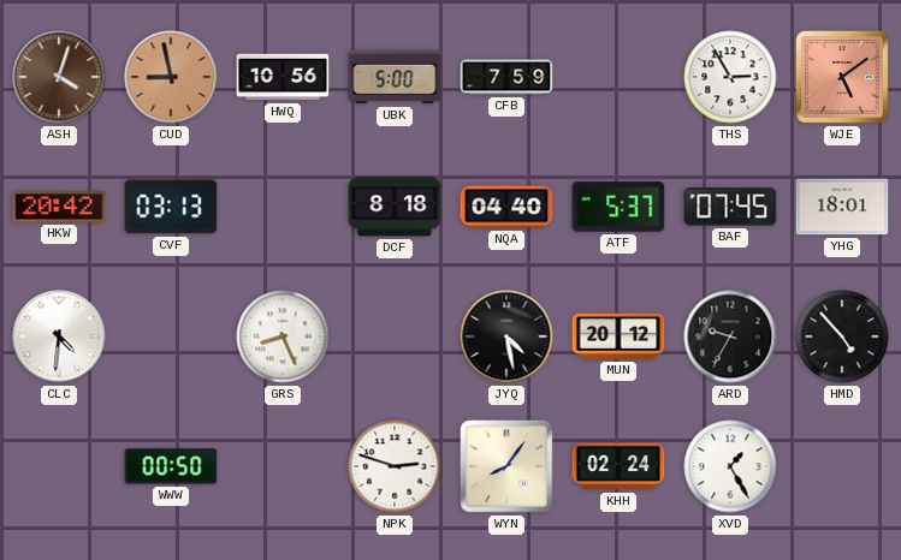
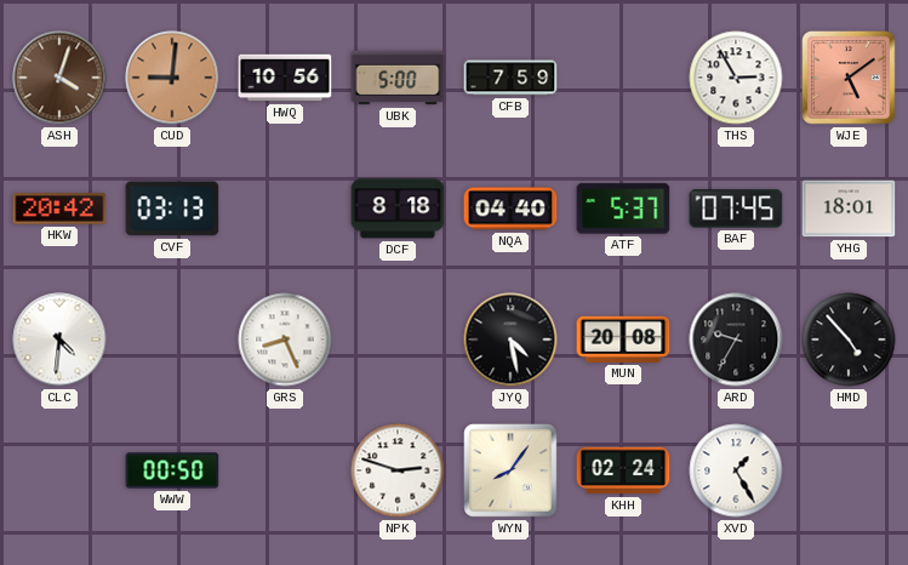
CUD: 8:58 -> 9:01
MUN: 20:12 -> 20:08
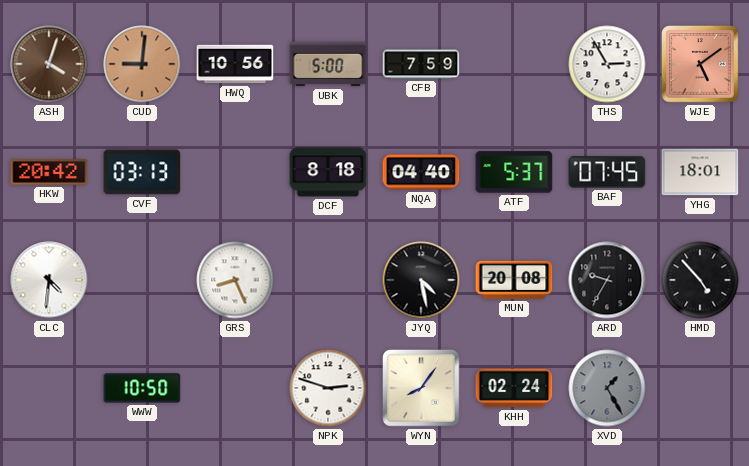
WWW: 00:50 -> 10:50
XVD dial: white -> grey
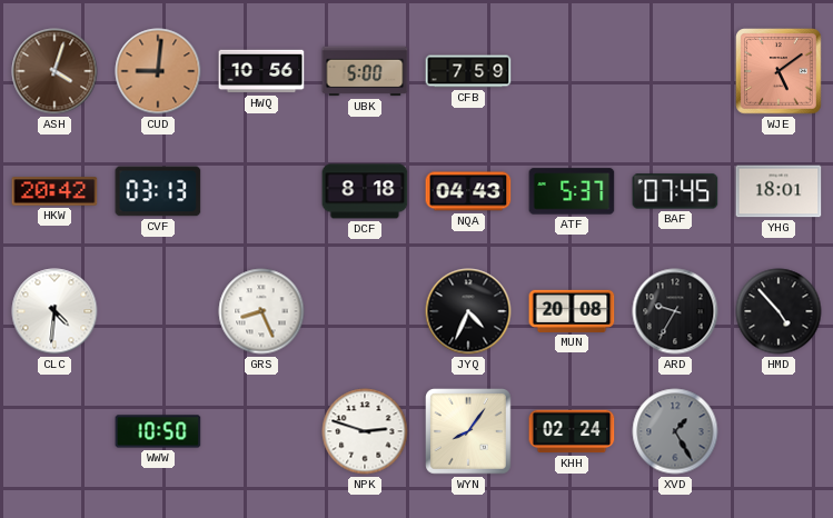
THS: 2:55 -> none
NQA: 04:40 -> 04:43
JYQ: 4:28 -> 4:34
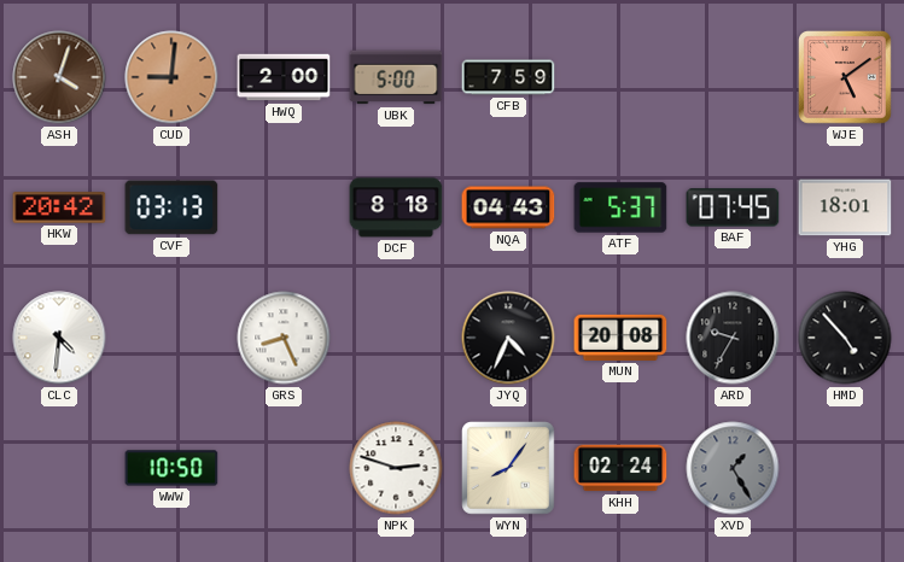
HWQ: 10:56 -> 2:00
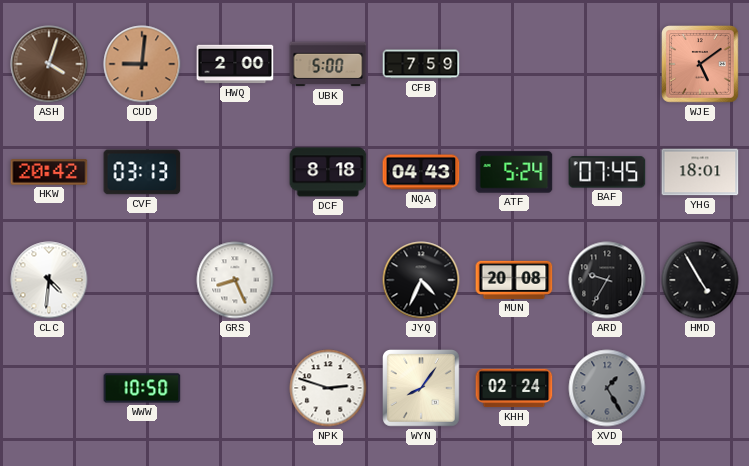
ATF: 5:37 -> 5:24
HMD: 4:53 -> 4:55
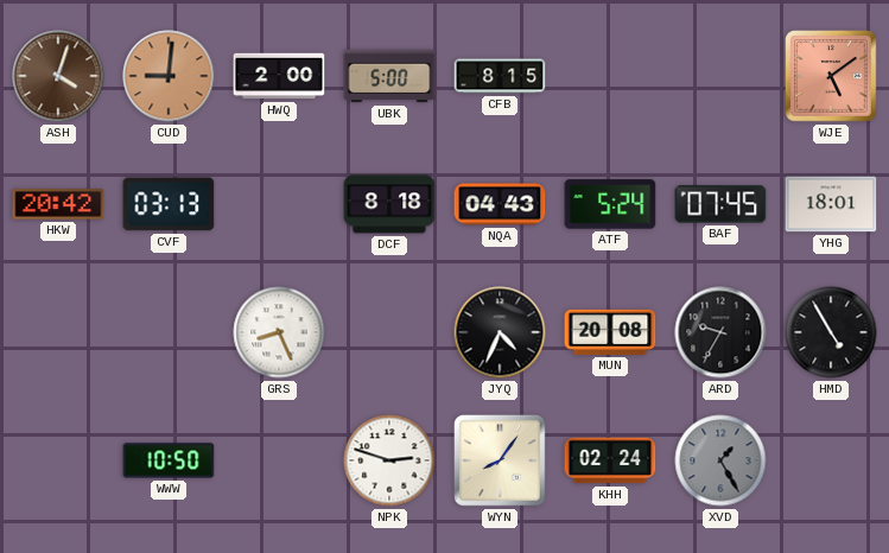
CFB: 7:59 -> 8:15
CLC: 4:31 -> none
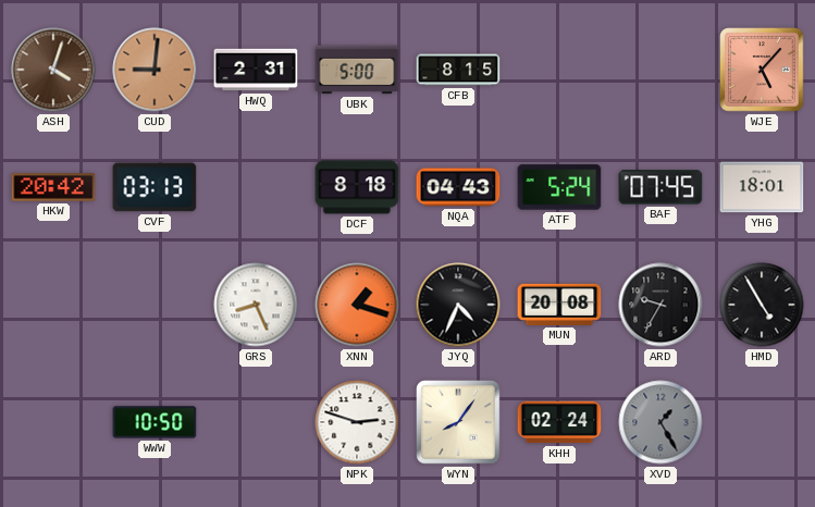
HWQ: 2:00 -> 2:31
WJE: 5:09 -> 5:07
XNN: none -> 1:18
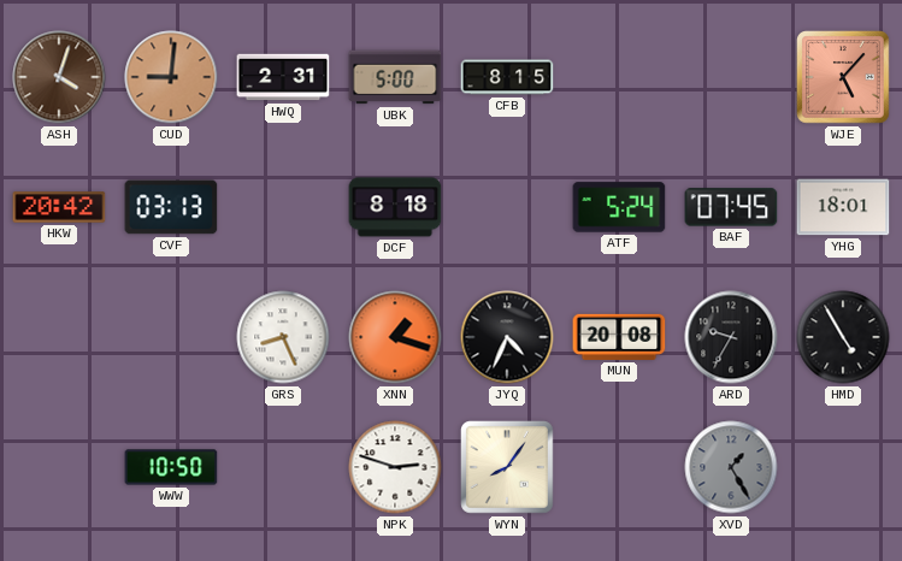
NQA: 04:43 -> none
KHH: 02:24 -> none
